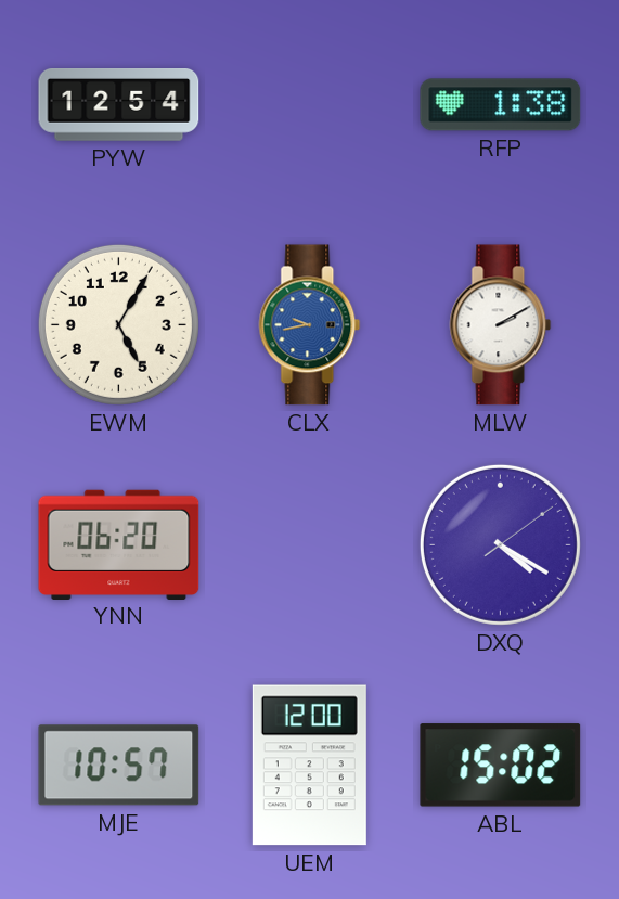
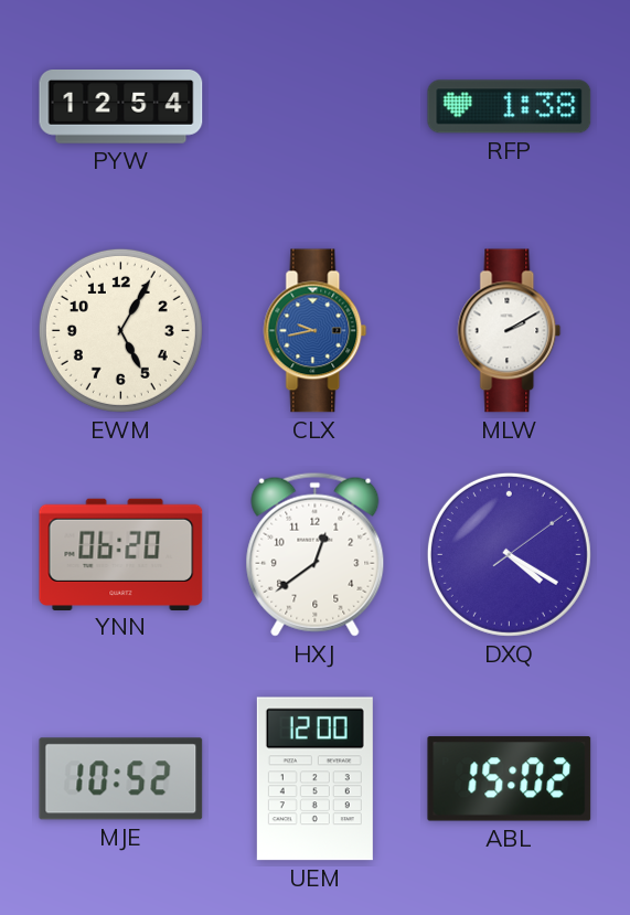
HXJ: none -> 12:39
MJE: 10:57 -> 10:52
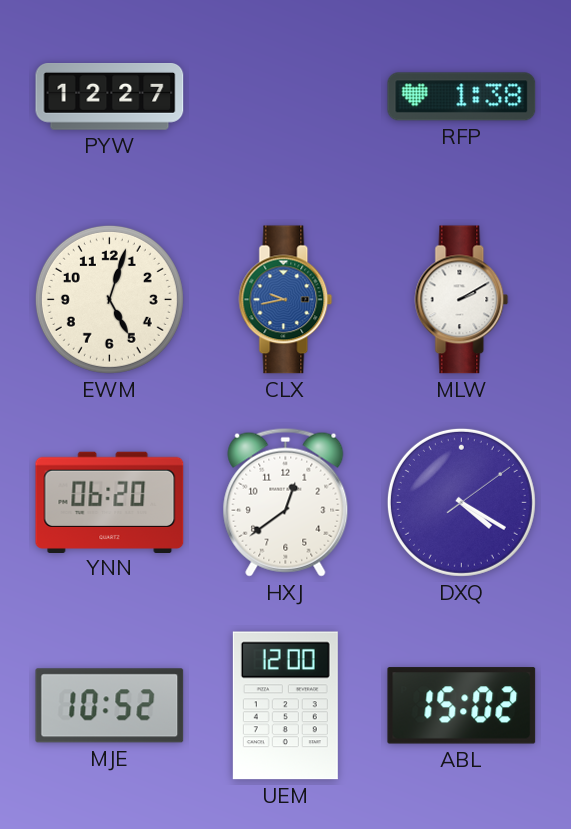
PYW: 12:54 -> 12:27
EWM: 5:05 -> 5:03
